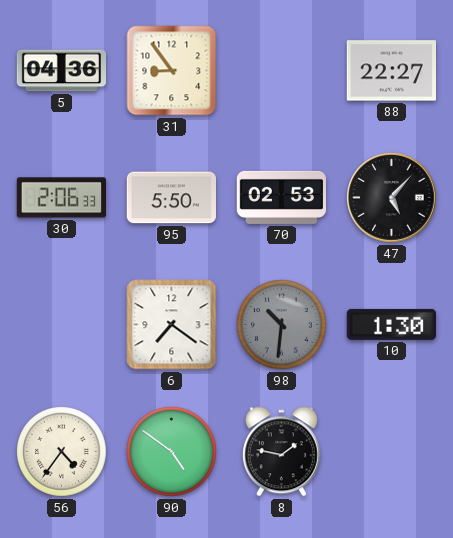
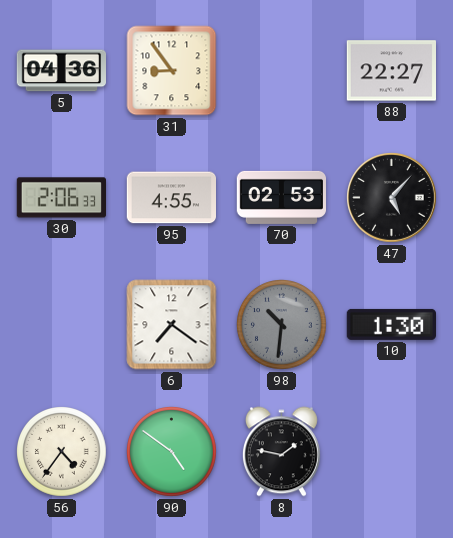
95: 5:50 -> 4:55
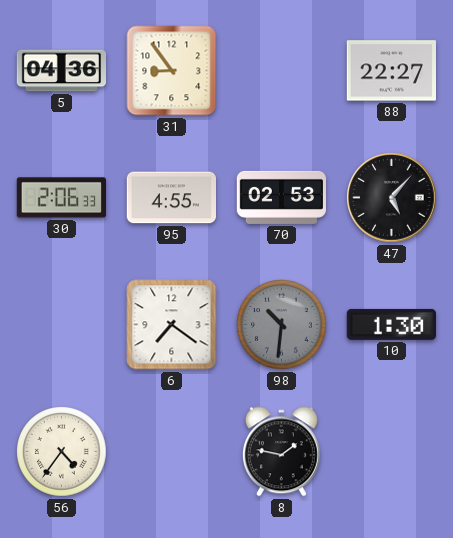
90: 4:51 -> none
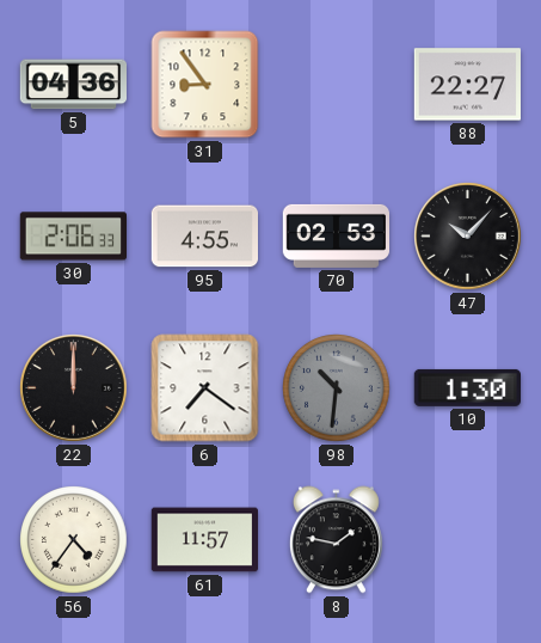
47: 5:07 -> 10:07
22: none -> 12:00
61: none -> 11:57
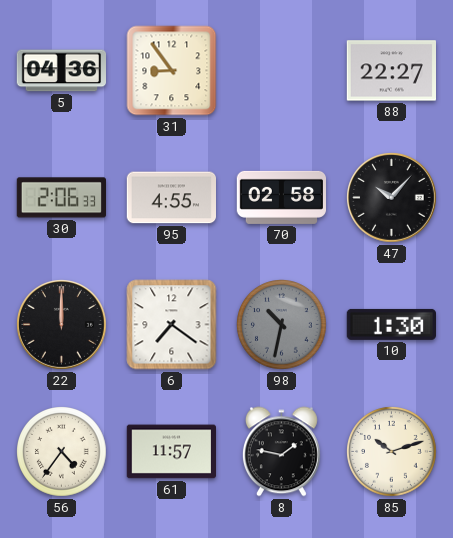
70: 02:53 -> 02:58
98: 10:31 -> 10:32
85: none -> 10:12
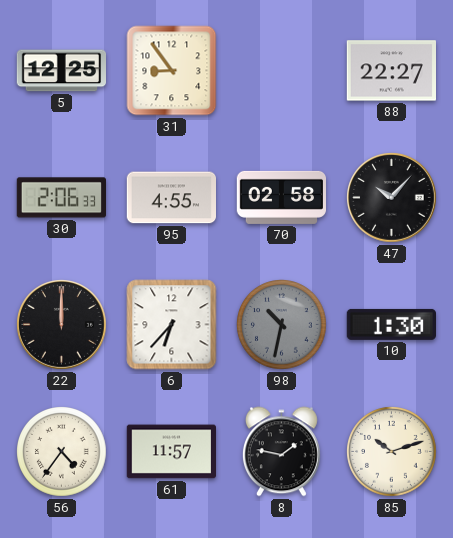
5: 04:36 -> 12:25
6: 7:21 -> 6:37
